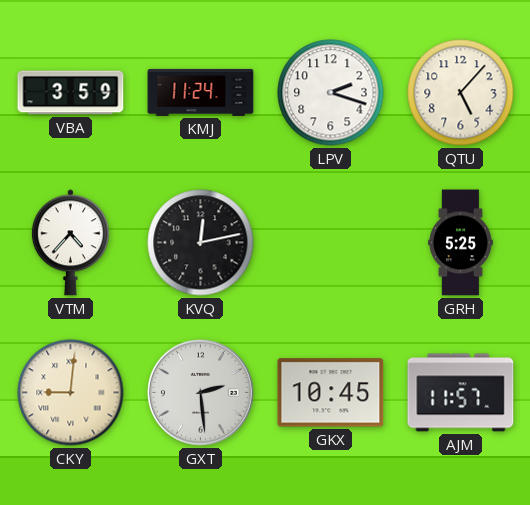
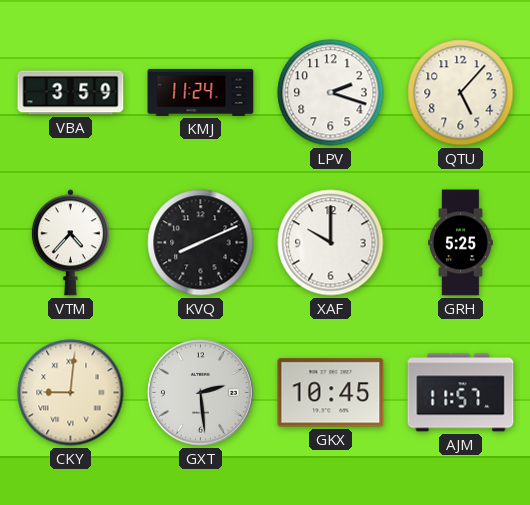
KVQ: 12:13 -> 8:11
XAF: none -> 10:00
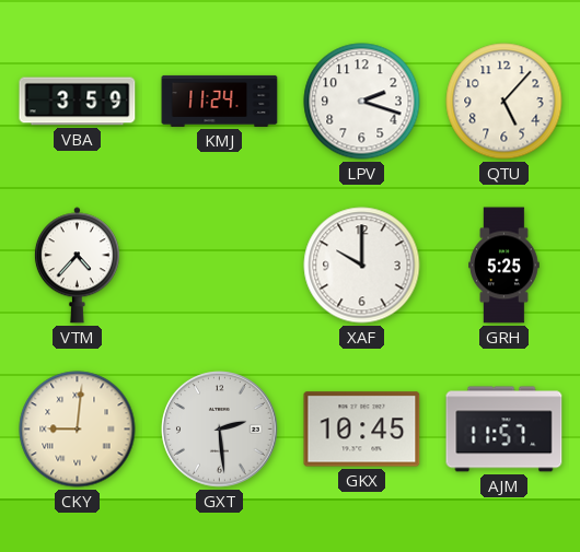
KVQ: 8:11 -> none
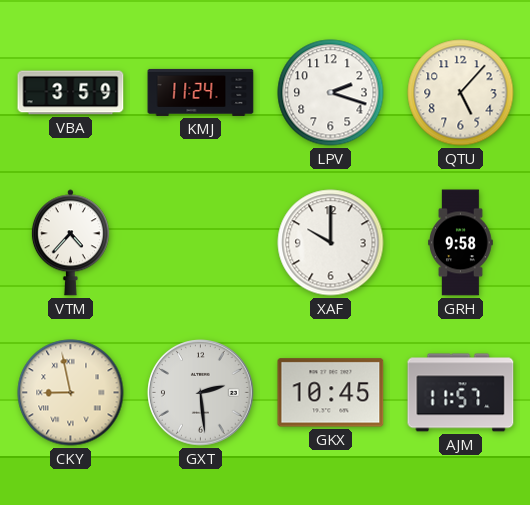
GRH: 5:25 -> 9:58
CKY: 9:01 -> 8:58
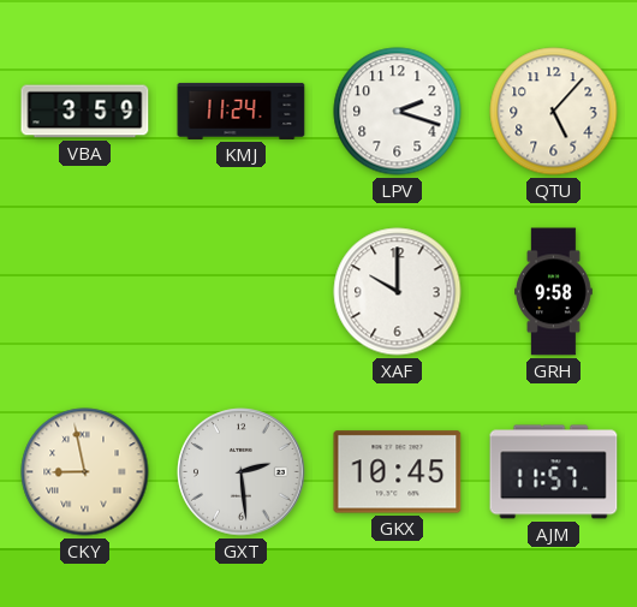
VTM: 4:37 -> none
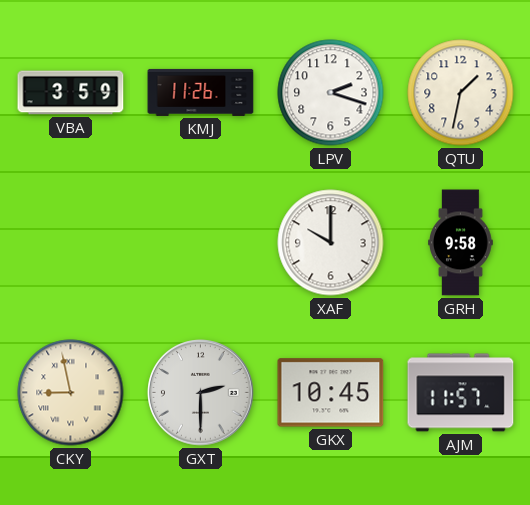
KMJ: 11:24 -> 11:26
QTU: 5:07 -> 1:32
GXT: 2:29 -> 2:30
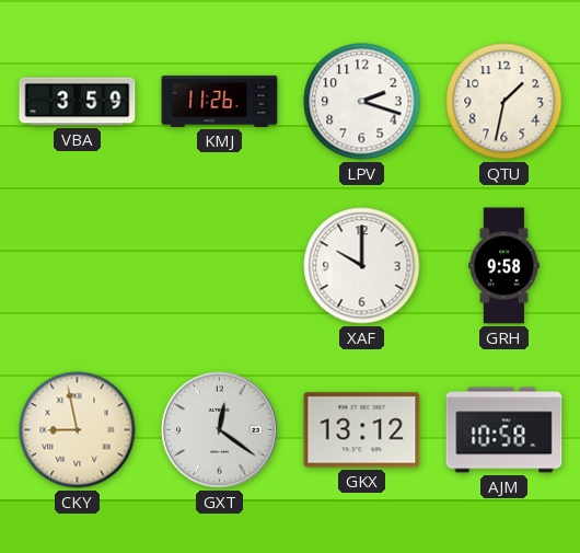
GXT: 2:30 -> 12:21
GKX: 10:45 -> 13:12
AJM: 11:57 -> 10:58
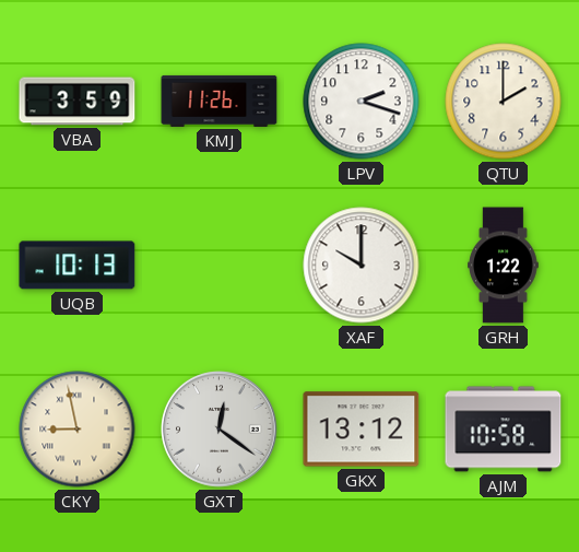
QTU: 1:32 -> 2:00
UQB: none -> 10:13
GRH: 9:58 -> 1:22
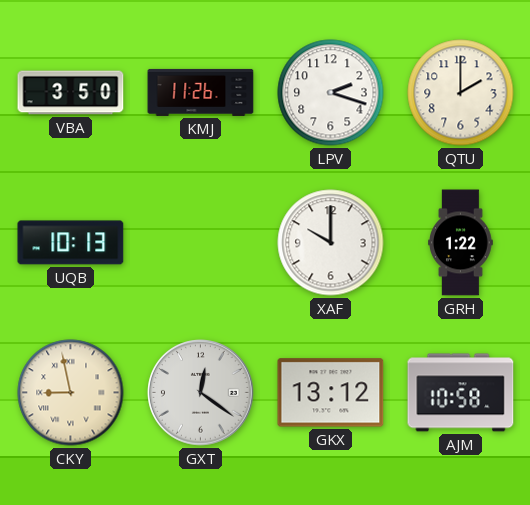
VBA: 3:59 -> 3:50
